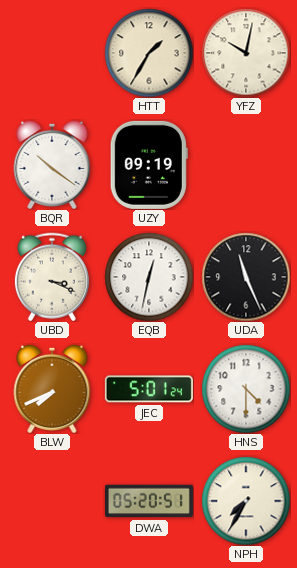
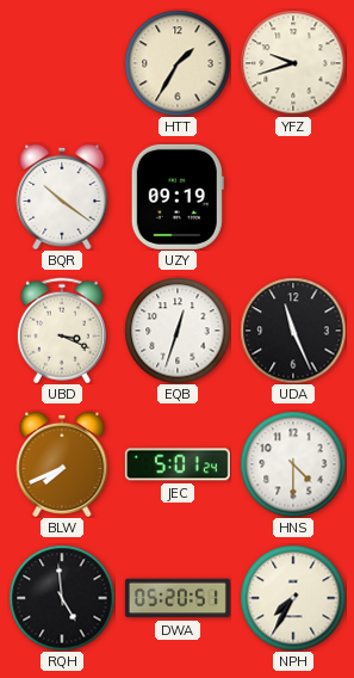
YFZ: 10:02 -> 9:42
EQB: 12:32 -> 12:33
RQH: none -> 4:59
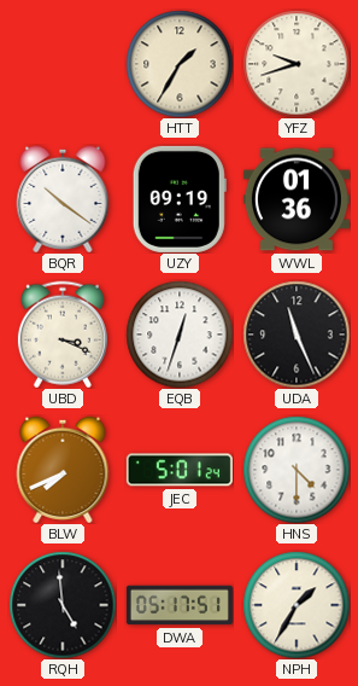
WWL: none -> 01:36
DWA: 05:20 -> 05:17
NPH: 7:35 -> 1:35
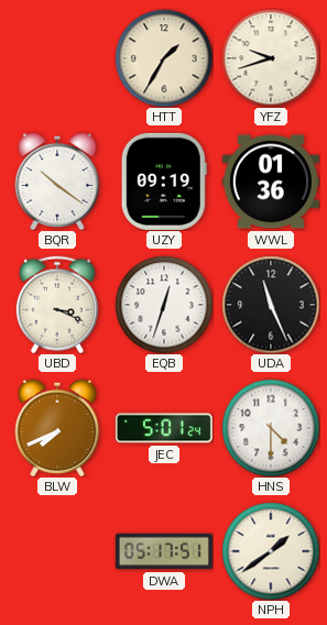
RQH: 4:59 -> none
NPH: 1:35 -> 1:39
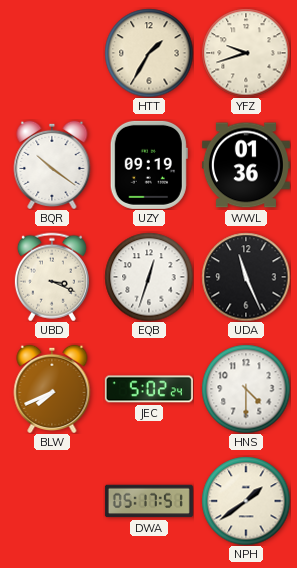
JEC: 5:01 -> 5:02
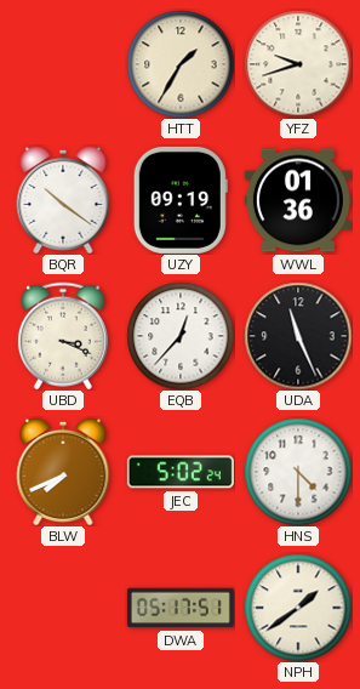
EQB: 12:33 -> 12:37
